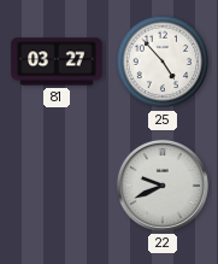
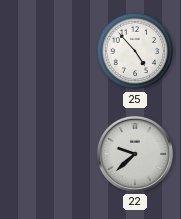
81: 03:27 -> none
22: 9:41 -> 9:38
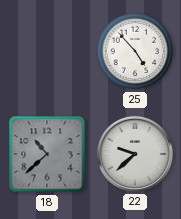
18: none -> 10:38
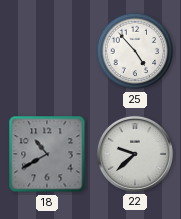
18: 10:38 -> 10:40
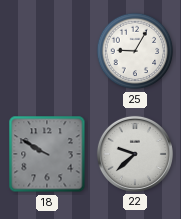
25: 4:53 -> 9:05
18: 10:40 -> 9:50
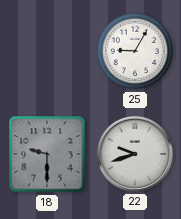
18: 9:50 -> 9:30
22: 9:38 -> 9:42
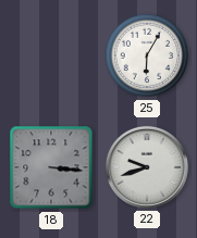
25: 9:05 -> 6:05
18: 9:30 -> 3:16
